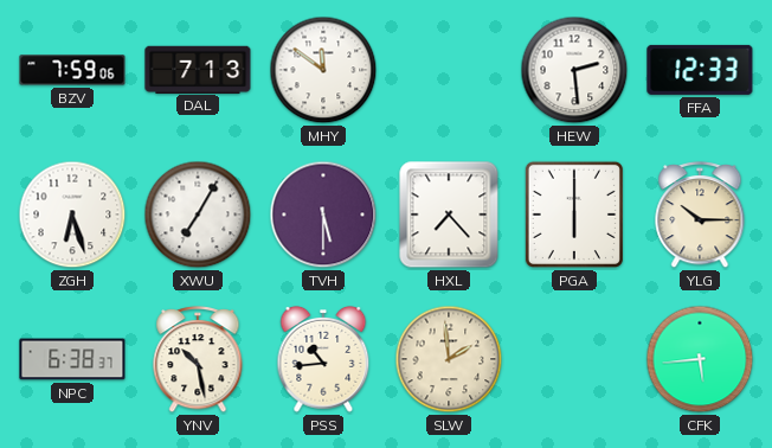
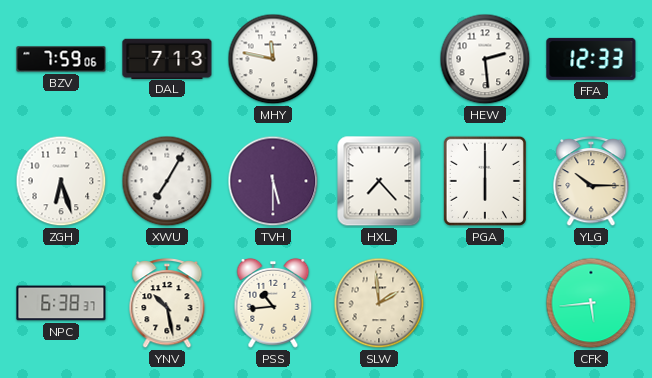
MHY: 11:51 -> 11:47
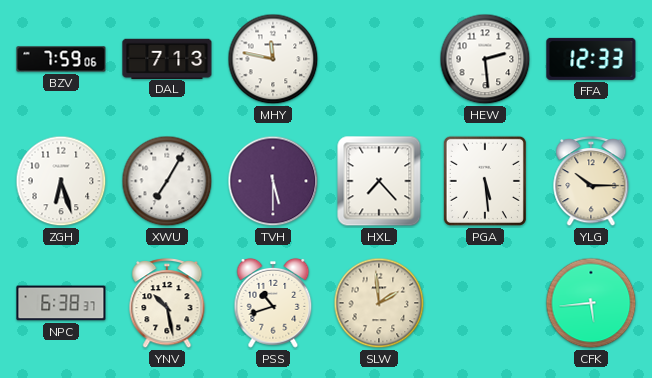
PGA: 6:00 -> 5:29
PSS: 10:44 -> 10:42
